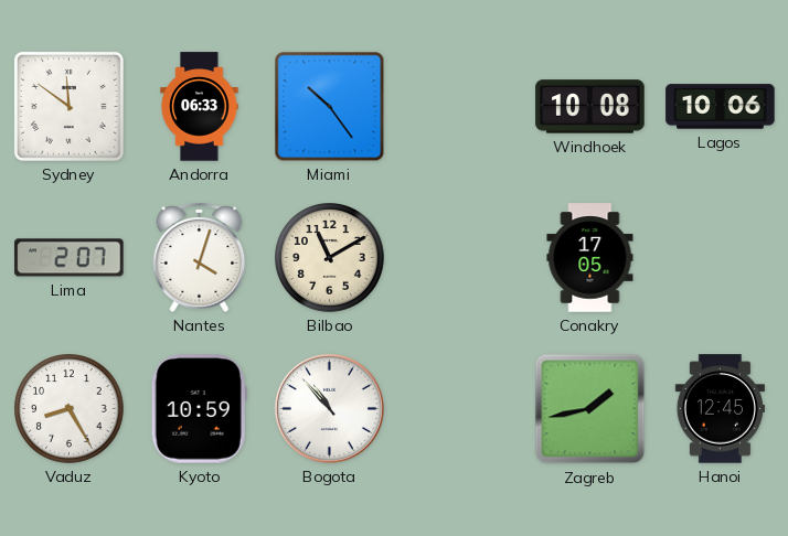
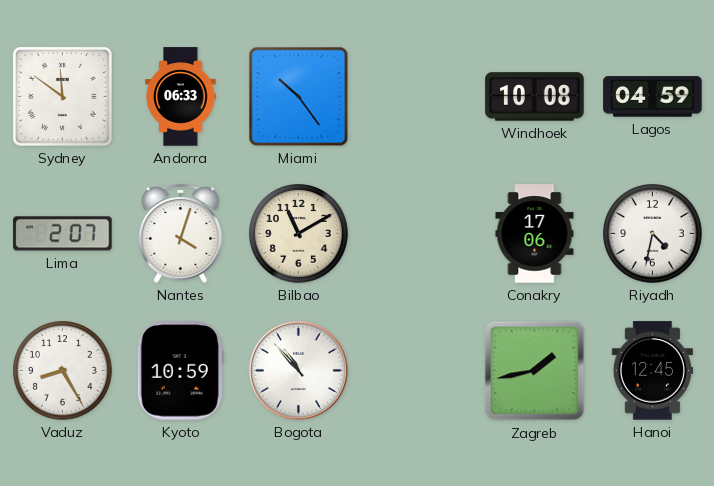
Lagos: 10:06 -> 04:59
Conakry: 17:05 -> 17:06
Riyadh: none -> 4:32
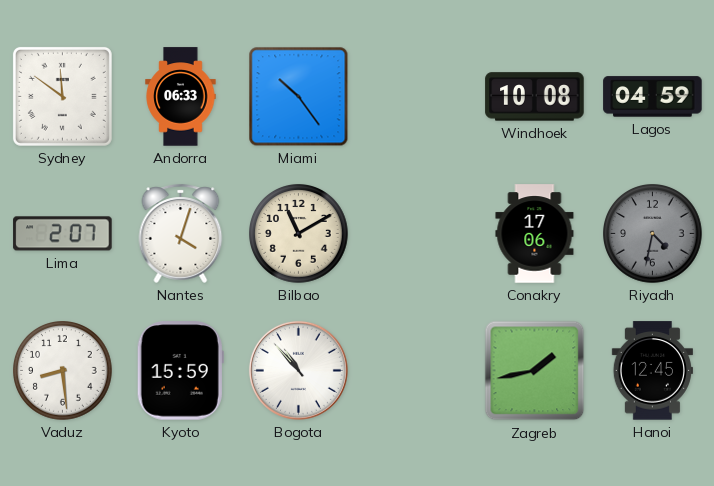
Riyadh dial: white -> grey
Vaduz: 8:25 -> 8:29
Kyoto: 10:59 -> 15:59
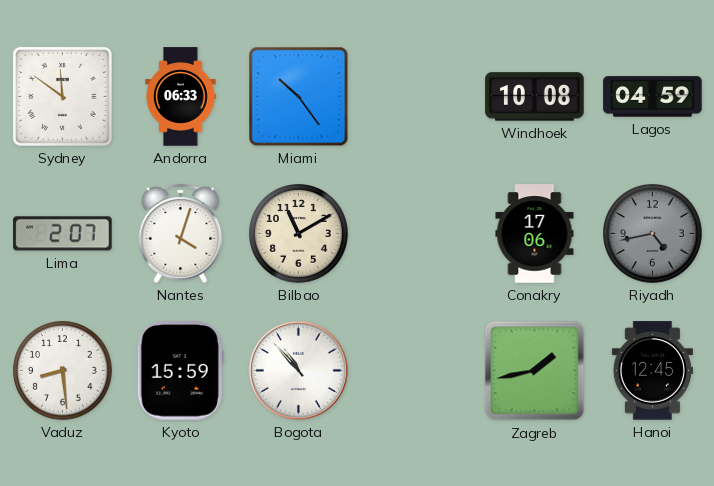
Riyadh: 4:32 -> 4:43
